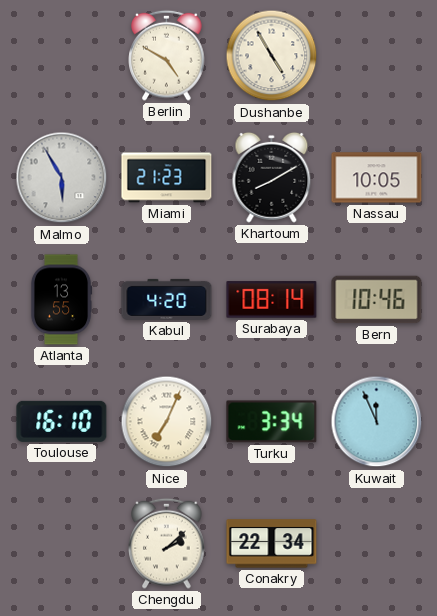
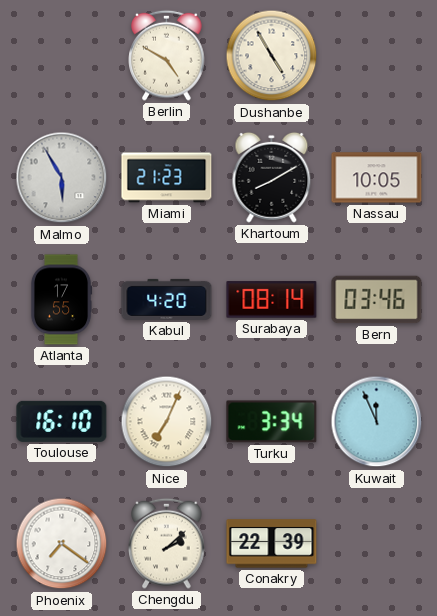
Atlanta: 13:55 -> 17:55
Bern: 10:46 -> 03:46
Phoenix: none -> 7:21
Conakry: 22:34 -> 22:39
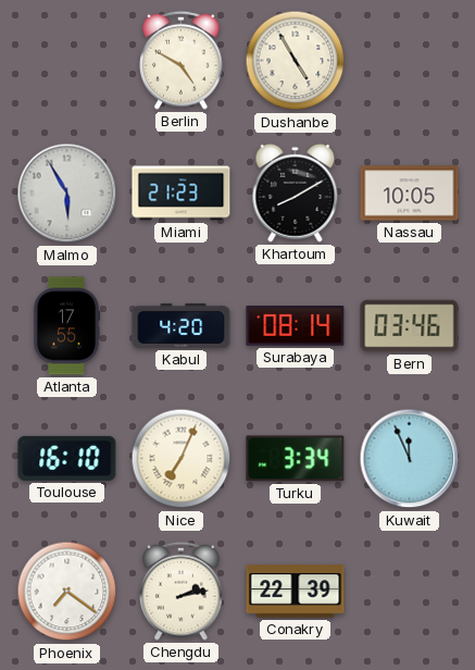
Chengdu: 2:08 -> 2:13
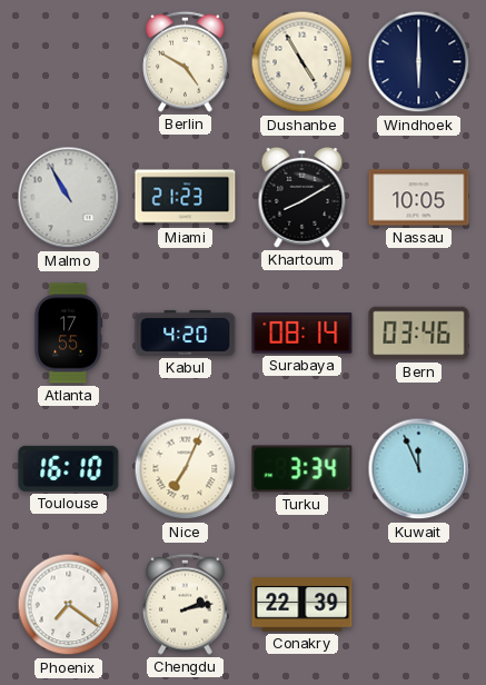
Windhoek: none -> 6:00
Malmo: 5:55 -> 10:55
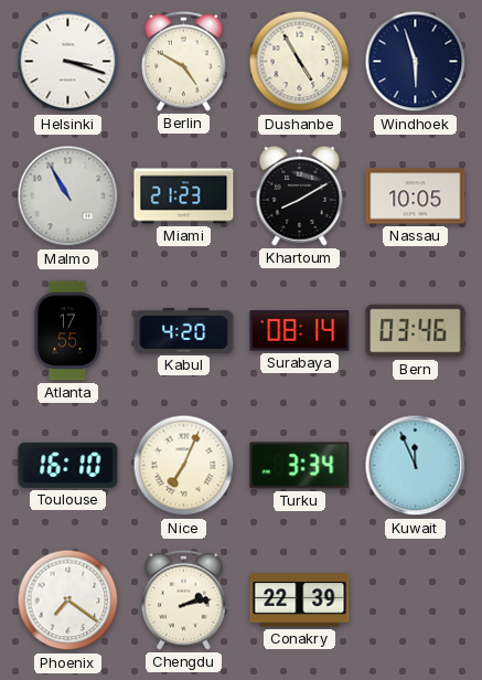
Helsinki: none -> 3:18
Windhoek: 6:00 -> 5:57
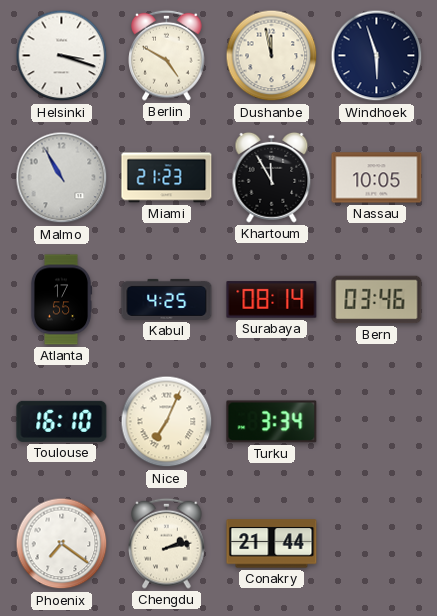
Dushanbe: 4:55 -> 11:58
Khartoum: 8:10 -> 11:55
Kabul: 4:20 -> 4:25
Kuwait: 11:56 -> none
Conakry: 22:39 -> 21:44
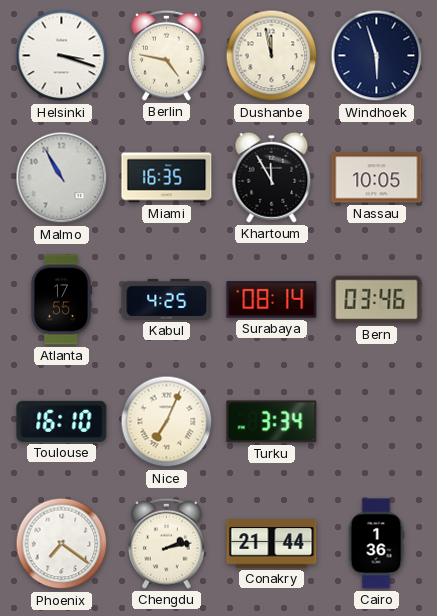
Berlin: 4:50 -> 4:47
Miami: 21:23 -> 16:35
Cairo: none -> 1:36
